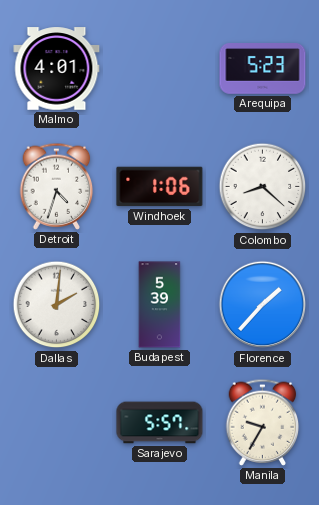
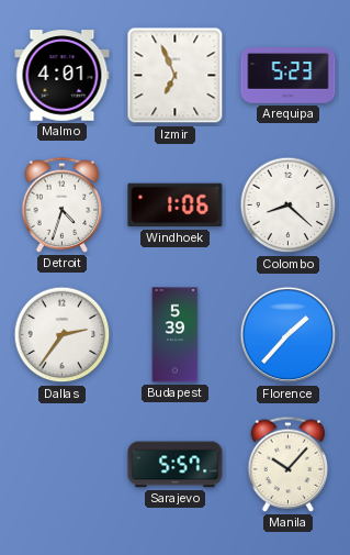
Izmir: none -> 6:56
Dallas: 2:01 -> 2:36
Manila: 9:35 -> 10:07
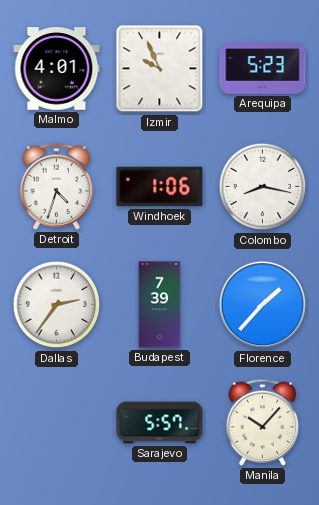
Izmir: 6:56 -> 9:56
Colombo: 8:22 -> 8:17
Budapest: 5:39 -> 7:39
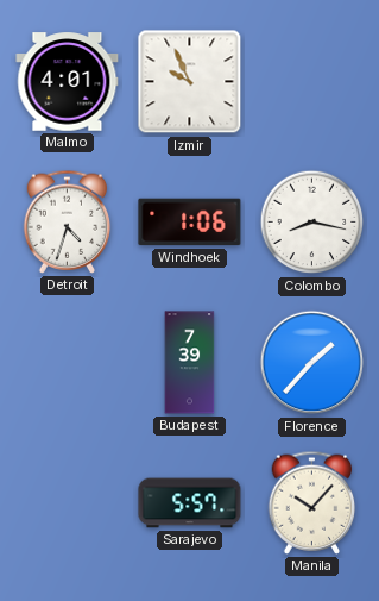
Arequipa: 5:23 -> none
Dallas: 2:36 -> none
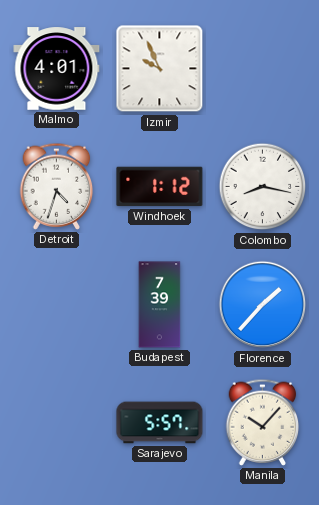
Windhoek: 1:06 -> 1:12
